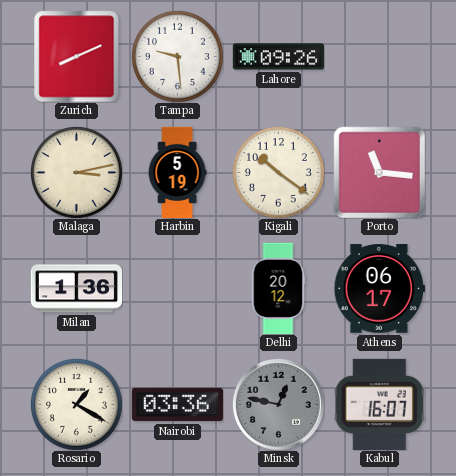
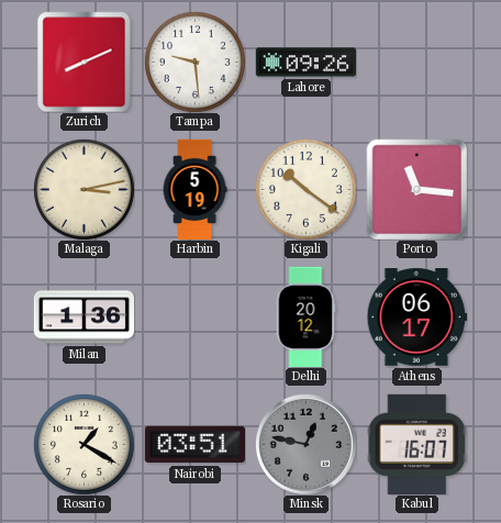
Nairobi: 03:36 -> 03:51
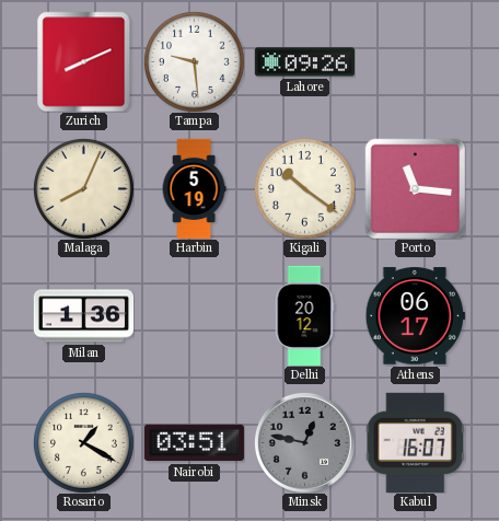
Malaga: 3:13 -> 8:04
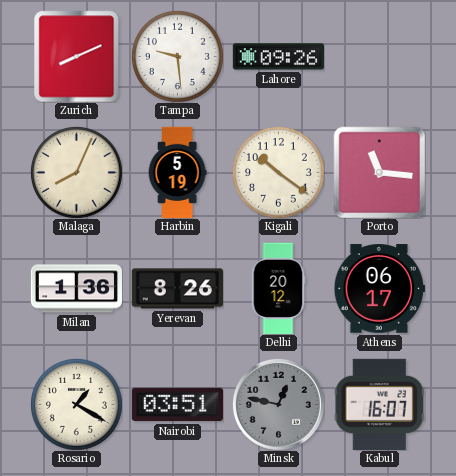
Yerevan: none -> 8:26
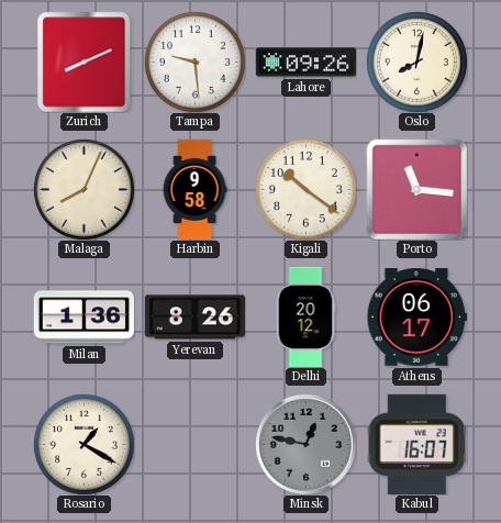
Oslo: none -> 8:02
Harbin: 5:19 -> 9:58
Nairobi: 03:51 -> none
